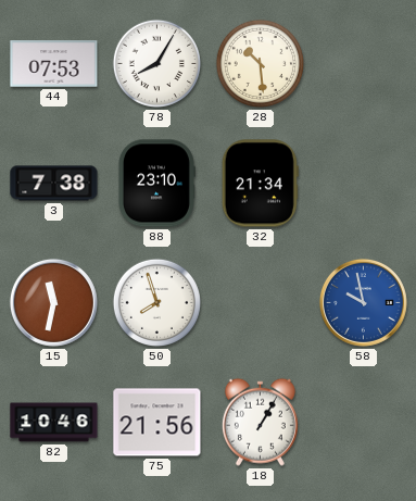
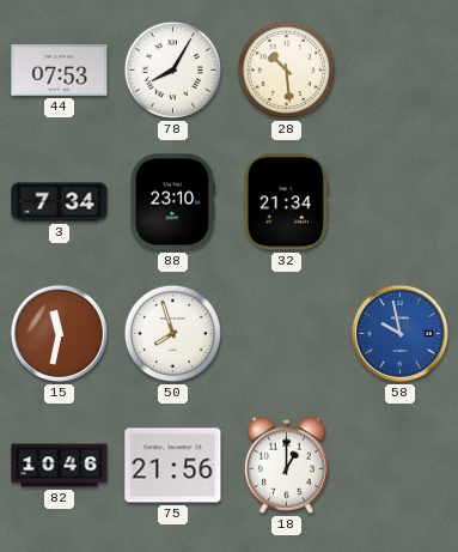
3: 7:38 -> 7:34
18: 1:05 -> 1:00
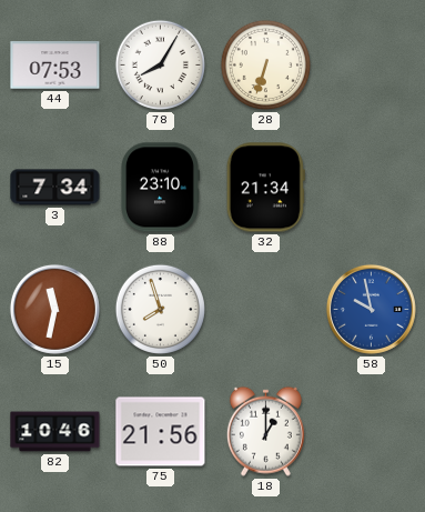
28: 10:29 -> 6:33
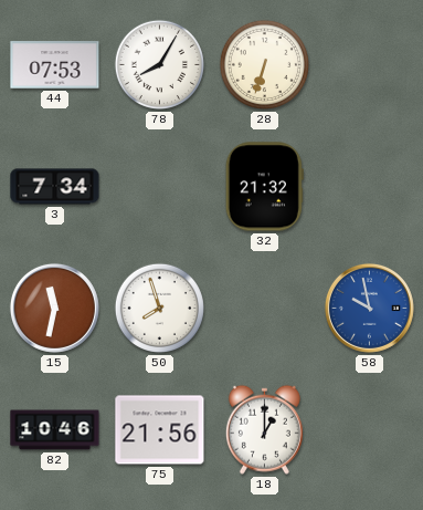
88: 23:10 -> none
32: 21:34 -> 21:32
